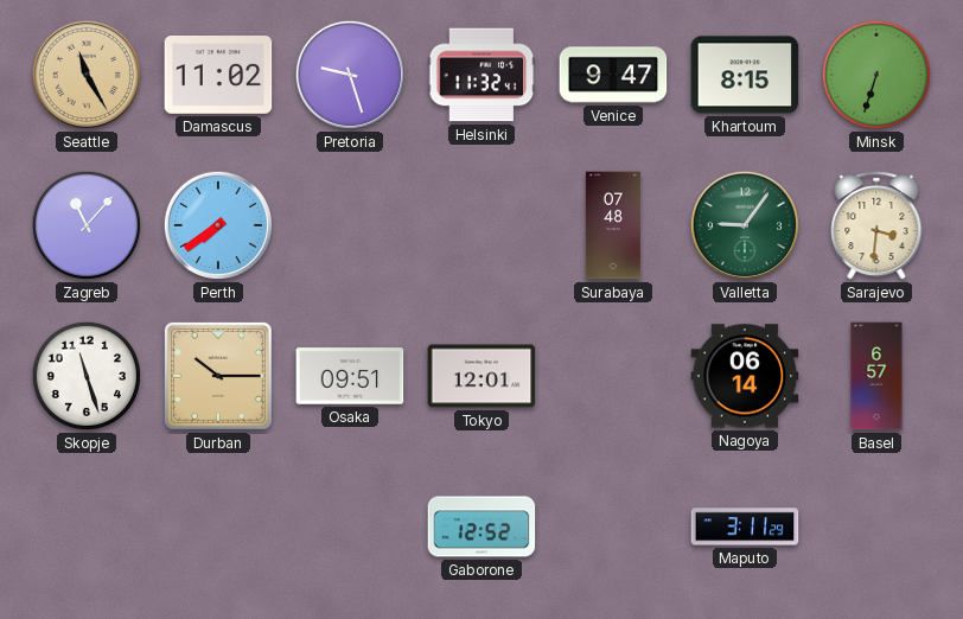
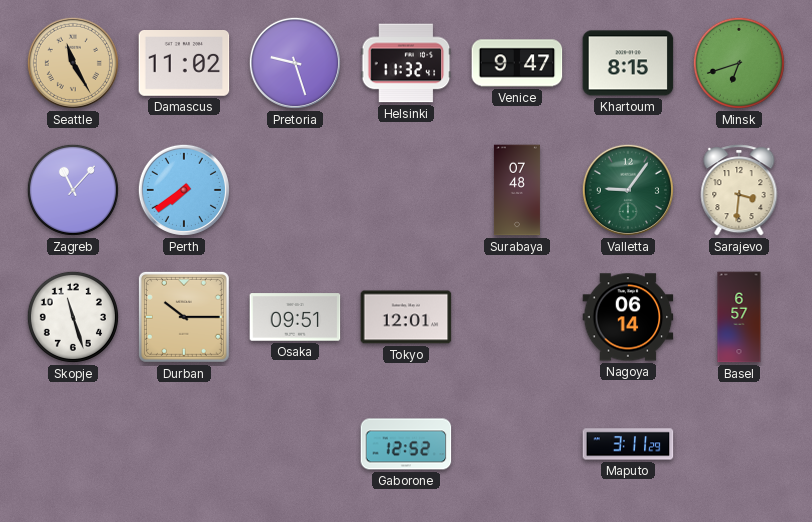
Minsk: 6:33 -> 6:42
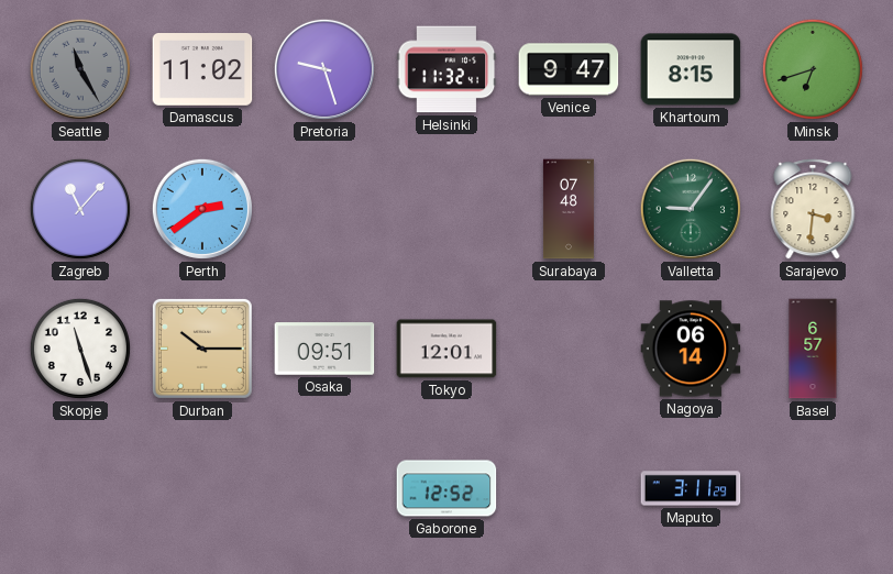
Seattle dial: champagne -> grey
Perth: 7:39 -> 2:39
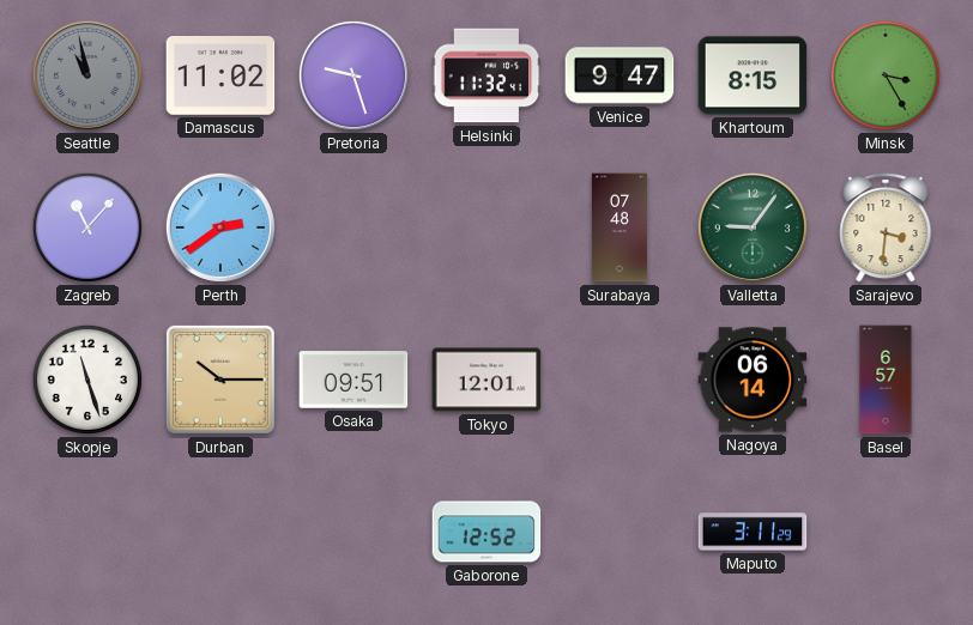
Seattle: 11:25 -> 10:58
Minsk: 6:42 -> 3:25
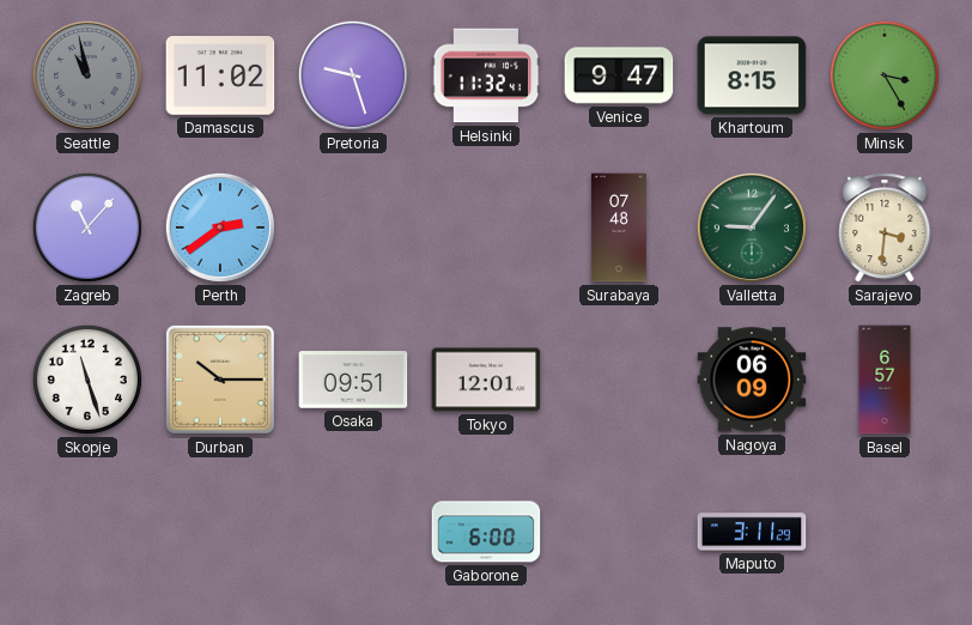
Nagoya: 06:14 -> 06:09
Gaborone: 12:52 -> 6:00
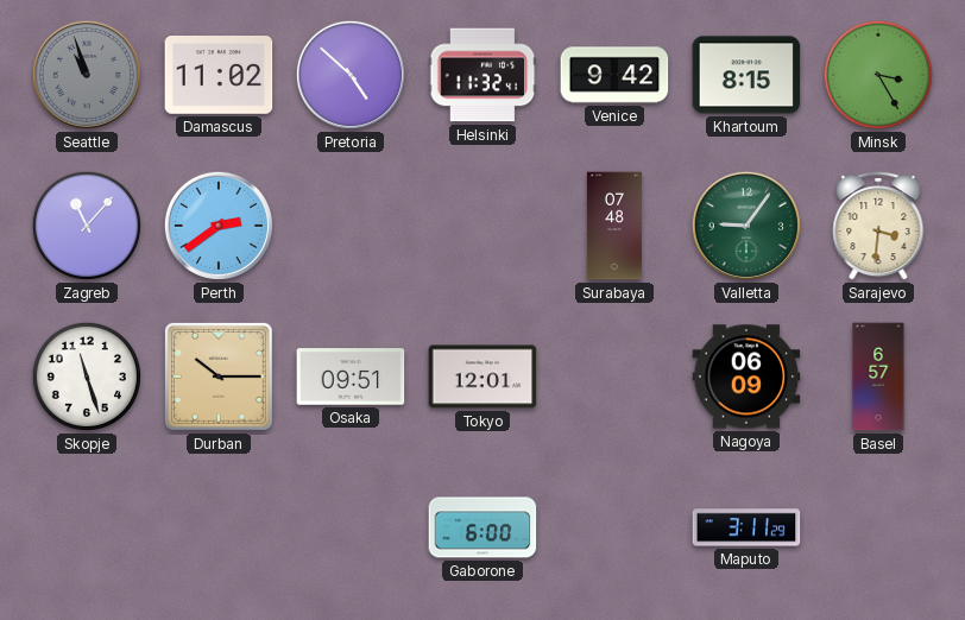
Seattle: 10:58 -> 10:57
Pretoria: 9:27 -> 4:52
Venice: 9:47 -> 9:42
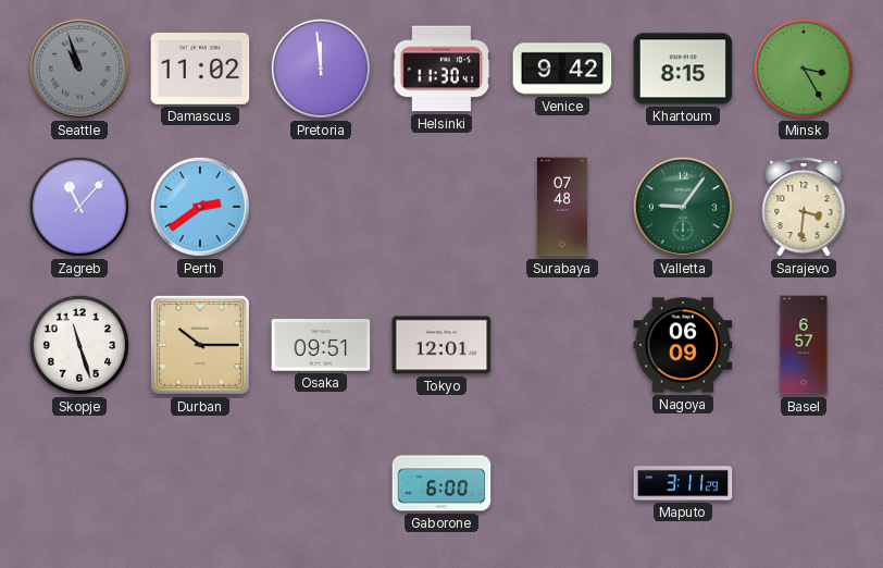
Pretoria: 4:52 -> 11:59
Helsinki: 11:32 -> 11:30
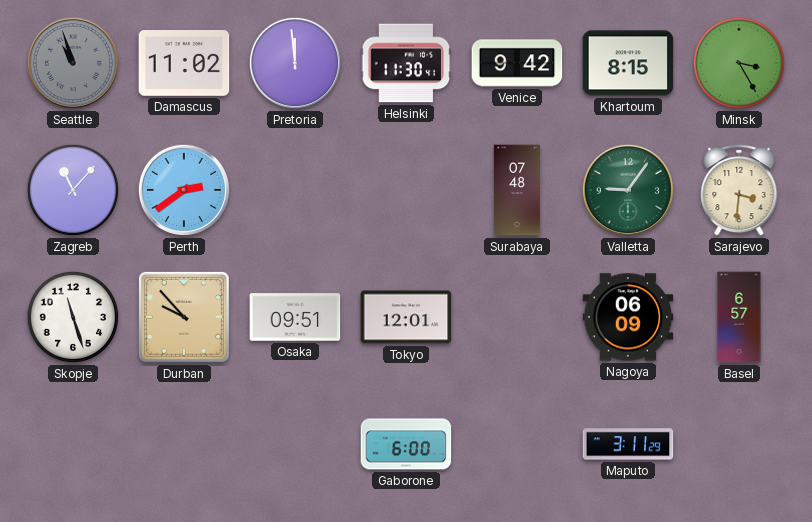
Durban: 10:15 -> 9:53
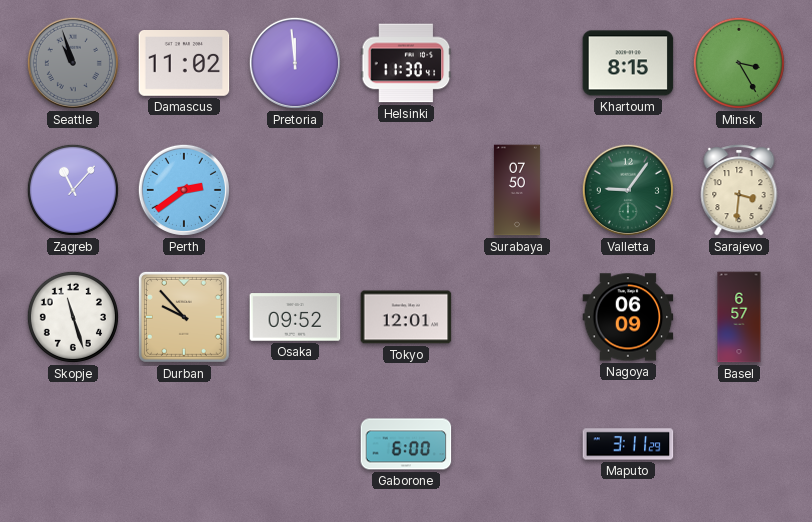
Venice: 9:42 -> none
Surabaya: 07:48 -> 07:50
Osaka: 09:51 -> 09:52
